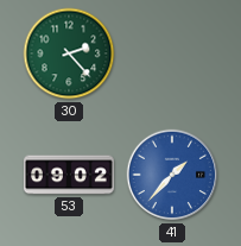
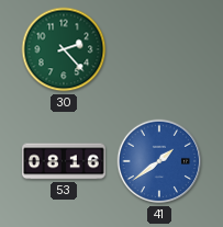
53: 09:02 -> 08:16
41: 1:37 -> 1:39
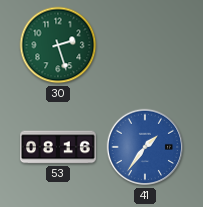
30: 2:23 -> 2:27
41: 1:39 -> 1:36
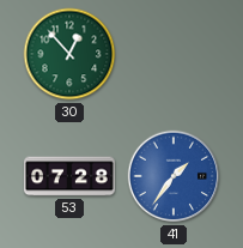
30: 2:27 -> 12:53
53: 08:16 -> 07:28
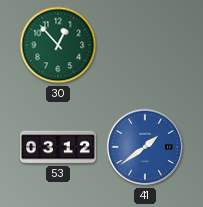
53: 07:28 -> 03:12
41: 1:36 -> 1:39
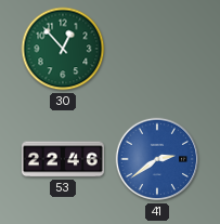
53: 03:12 -> 22:46
41: 1:39 -> 2:39
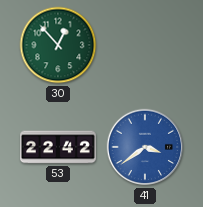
53: 22:46 -> 22:42
41: 2:39 -> 3:39
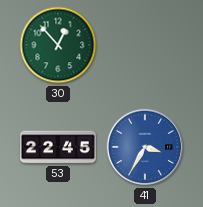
53: 22:42 -> 22:45
41: 3:39 -> 3:35
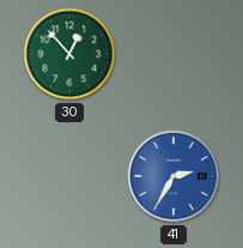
53: 22:45 -> none
41: 3:35 -> 2:35
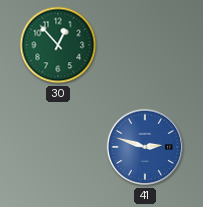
41: 2:35 -> 2:48
